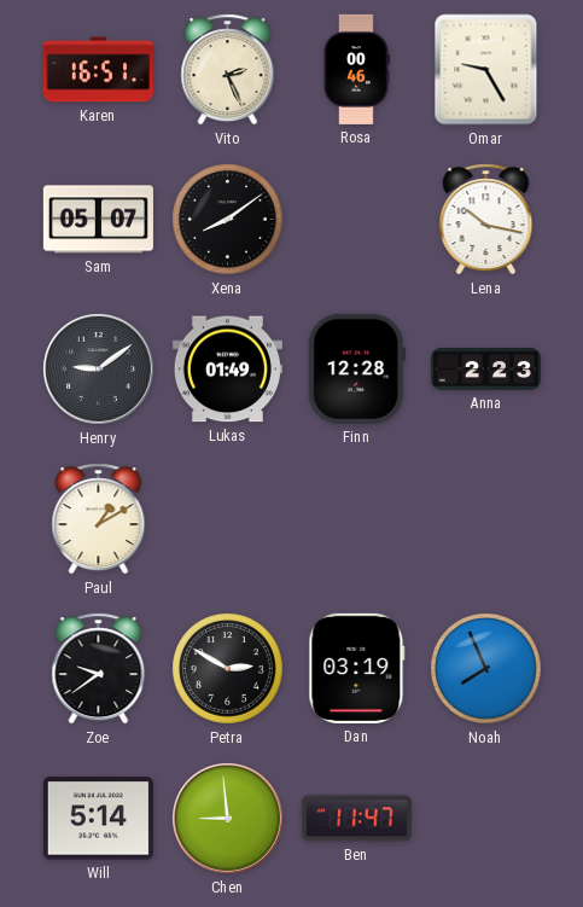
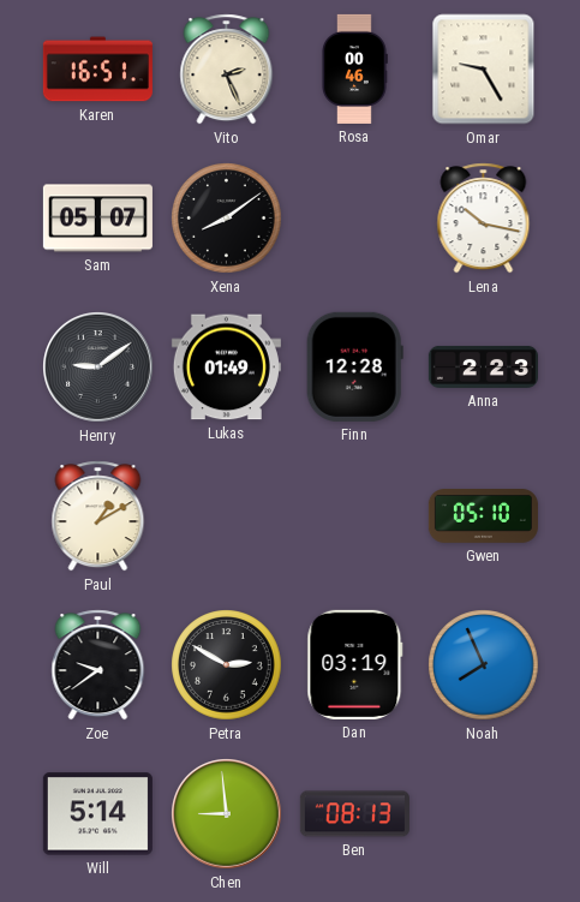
Gwen: none -> 05:10
Ben: 11:47 -> 08:13
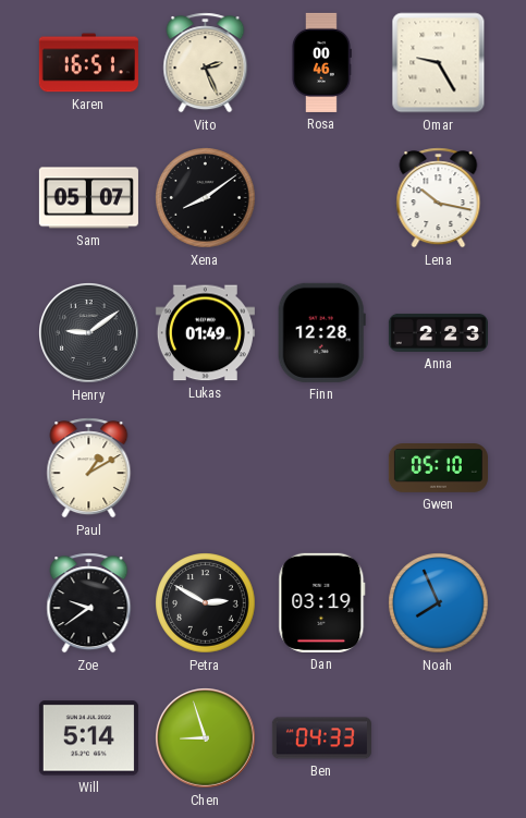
Chen: 8:59 -> 8:57
Ben: 08:13 -> 04:33
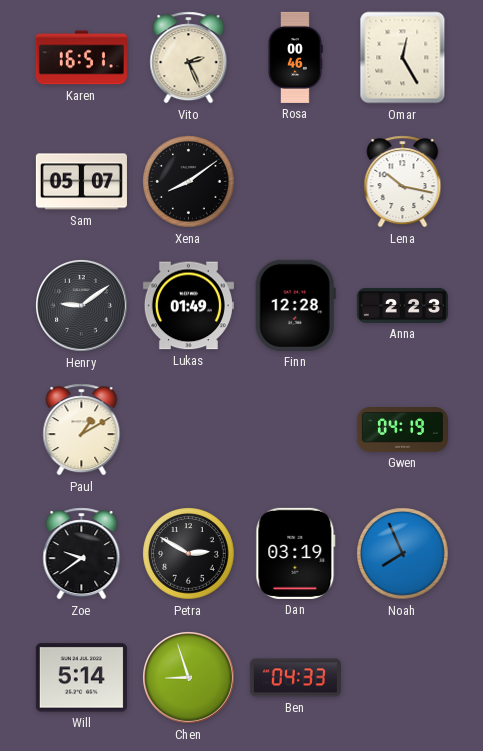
Omar: 9:25 -> 12:25
Gwen: 05:10 -> 04:19
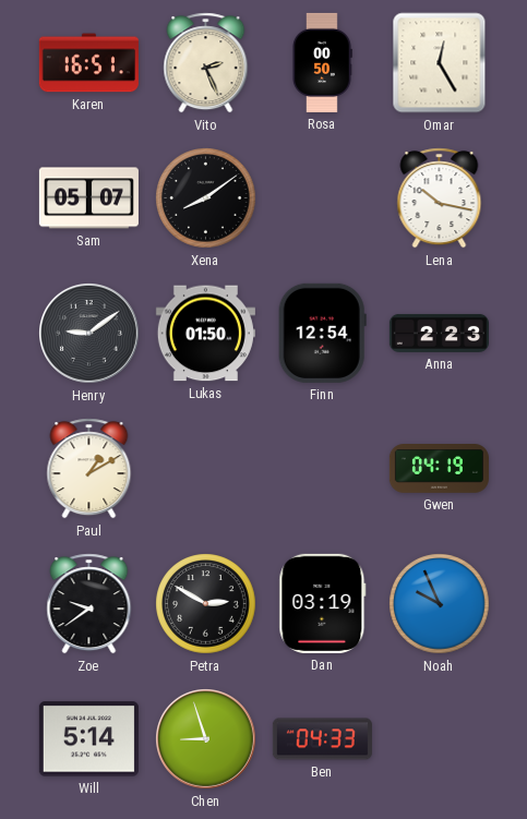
Rosa: 00:46 -> 00:50
Lukas: 01:49 -> 01:50
Finn: 12:28 -> 12:54
Noah: 7:56 -> 9:56
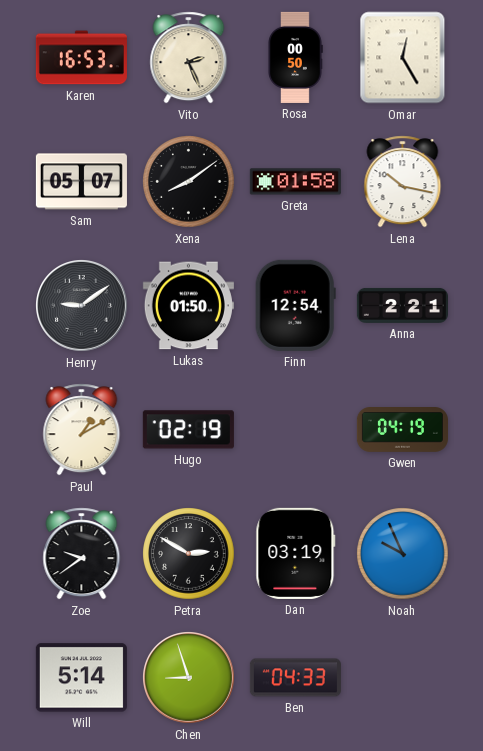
Karen: 16:51 -> 16:53
Greta: none -> 01:58
Anna: 2:23 -> 2:21
Hugo: none -> 02:19
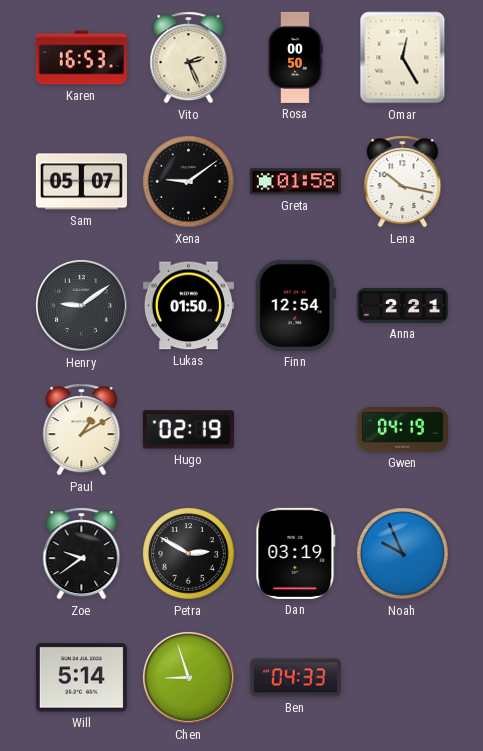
Xena: 8:09 -> 9:09
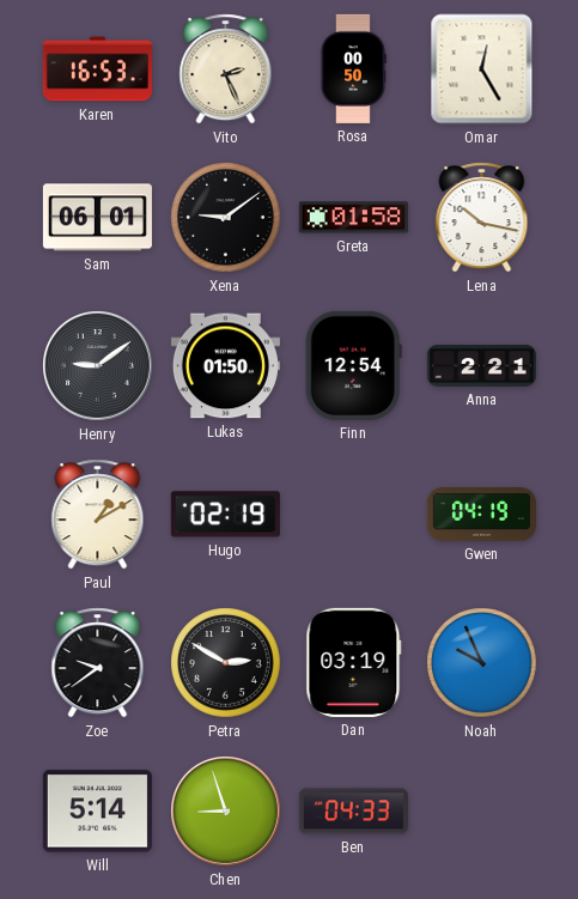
Sam: 05:07 -> 06:01
